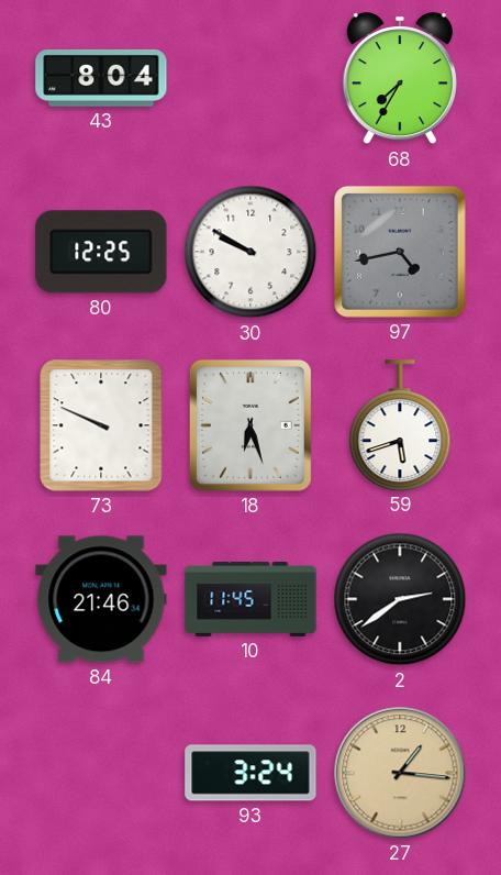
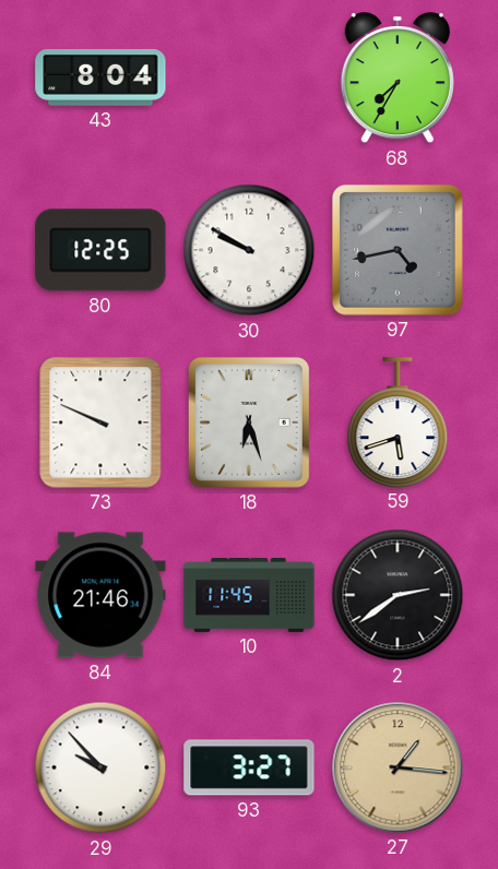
29: none -> 9:53
93: 3:24 -> 3:27
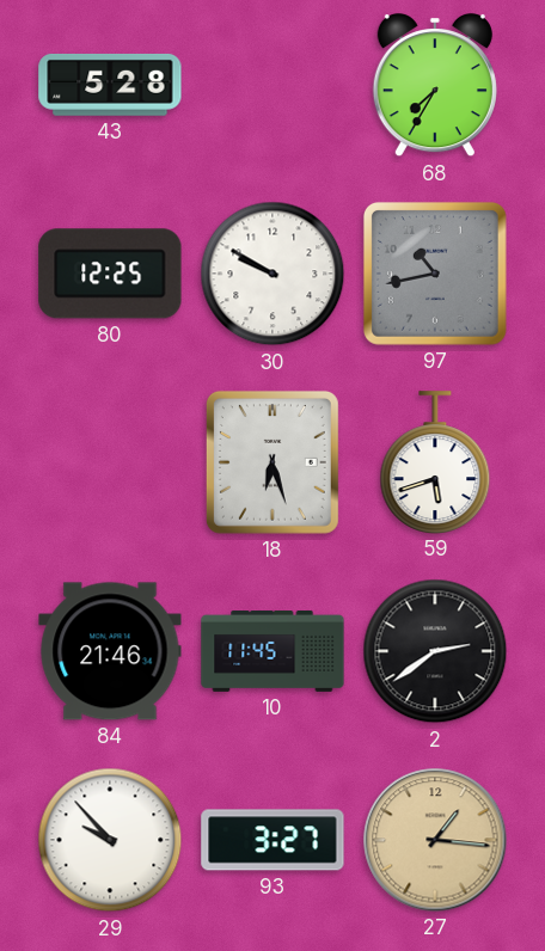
43: 8:04 -> 5:28
97: 4:43 -> 10:43
73: 9:49 -> none
